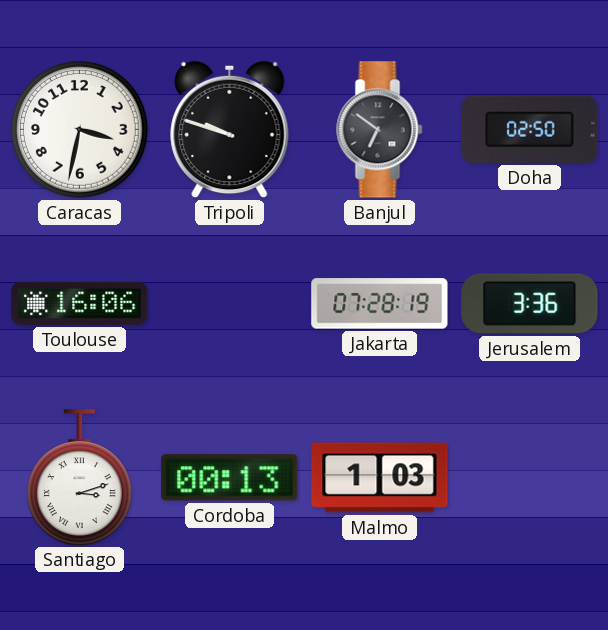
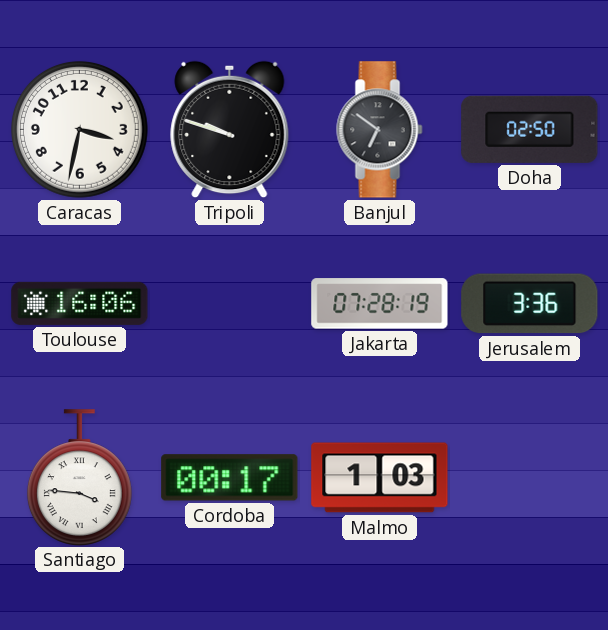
Santiago: 3:12 -> 3:46
Cordoba: 00:13 -> 00:17
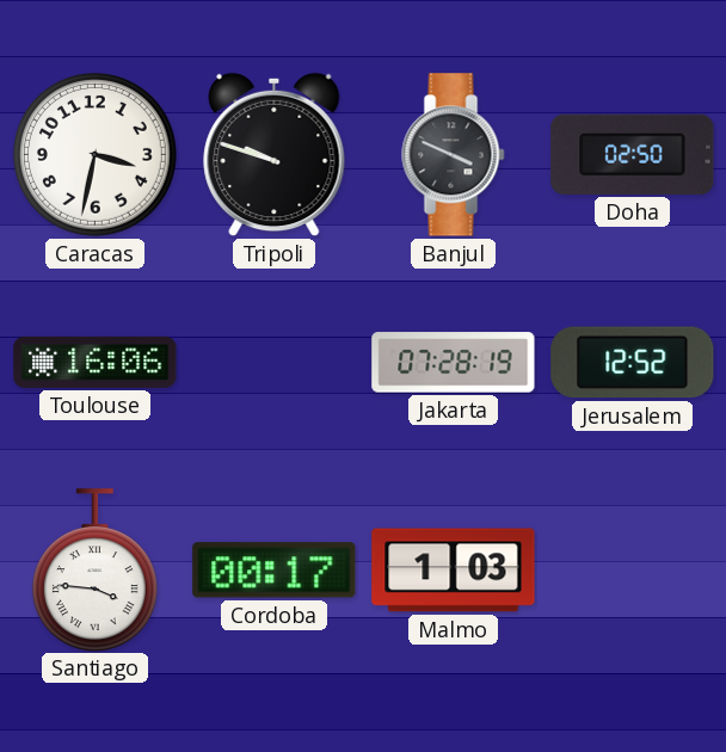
Banjul: 6:51 -> 3:49
Jerusalem: 3:36 -> 12:52
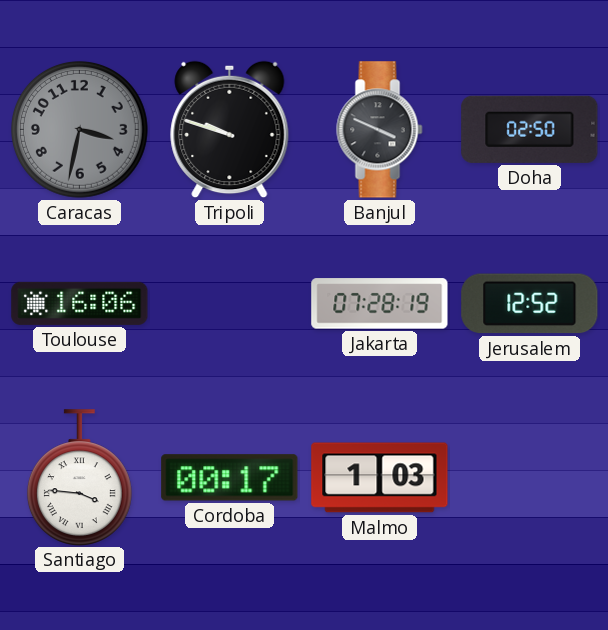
Caracas dial: white -> grey
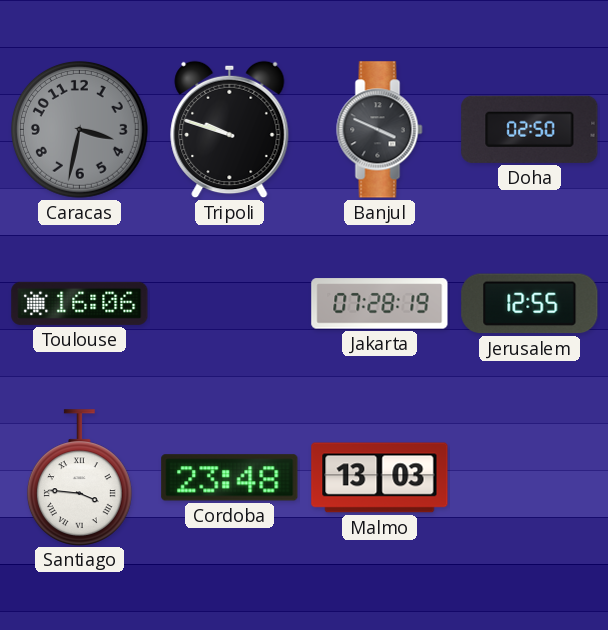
Jerusalem: 12:52 -> 12:55
Cordoba: 00:17 -> 23:48
Malmo: 1:03 -> 13:03
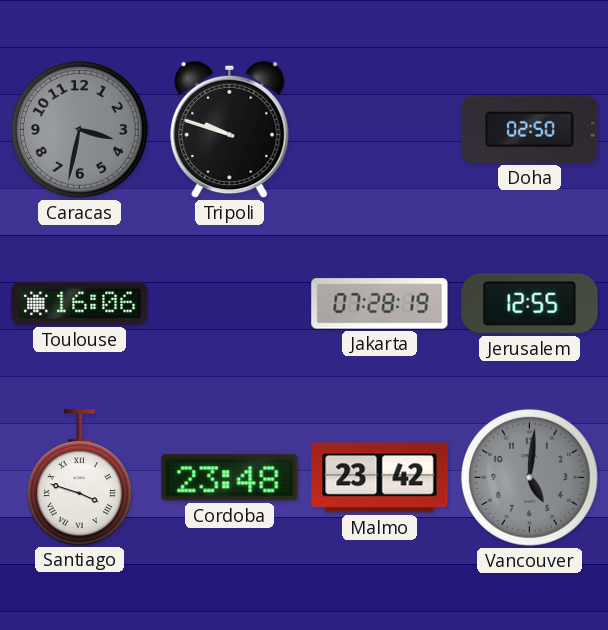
Banjul: 3:49 -> none
Santiago: 3:46 -> 3:48
Malmo: 13:03 -> 23:42
Vancouver: none -> 5:01
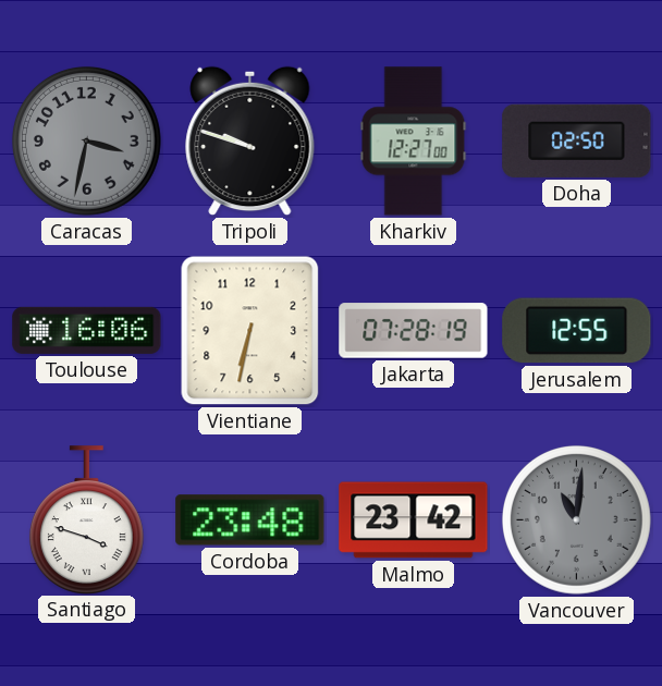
Kharkiv: none -> 12:27
Vientiane: none -> 6:32
Vancouver: 5:01 -> 11:01
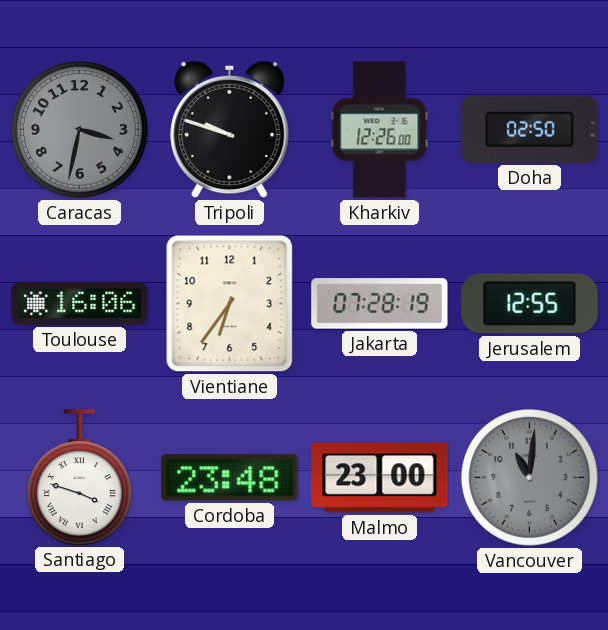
Kharkiv: 12:27 -> 12:26
Vientiane: 6:32 -> 6:36
Malmo: 23:42 -> 23:00
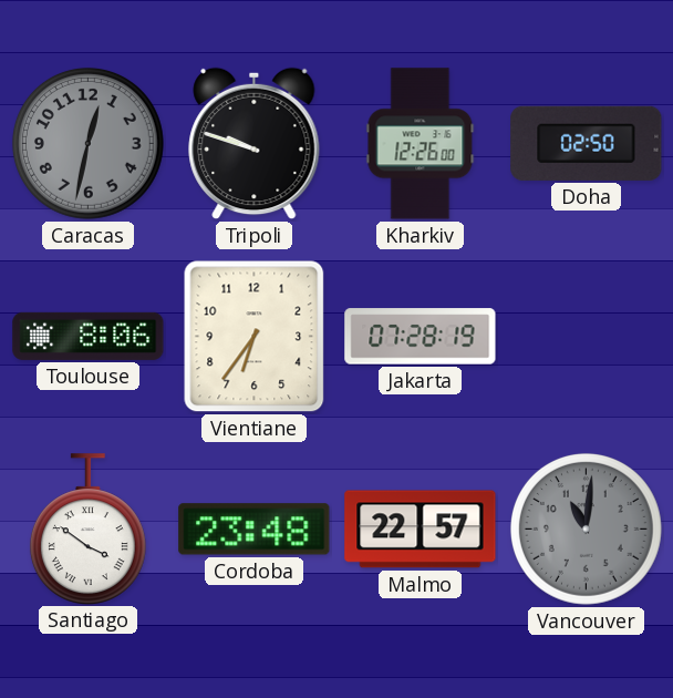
Caracas: 3:32 -> 12:32
Toulouse: 16:06 -> 8:06
Jerusalem: 12:55 -> none
Santiago: 3:48 -> 3:51
Malmo: 23:00 -> 22:57
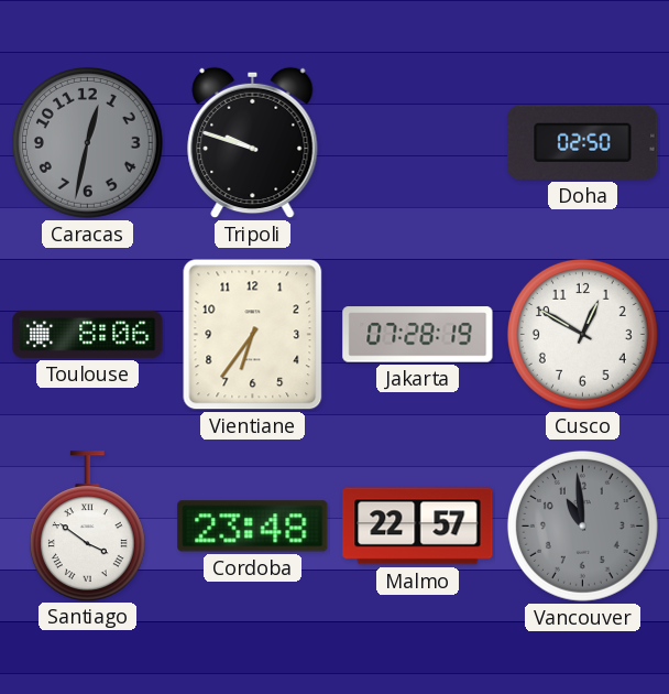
Kharkiv: 12:26 -> none
Cusco: none -> 12:50
Vancouver: 11:01 -> 10:59
